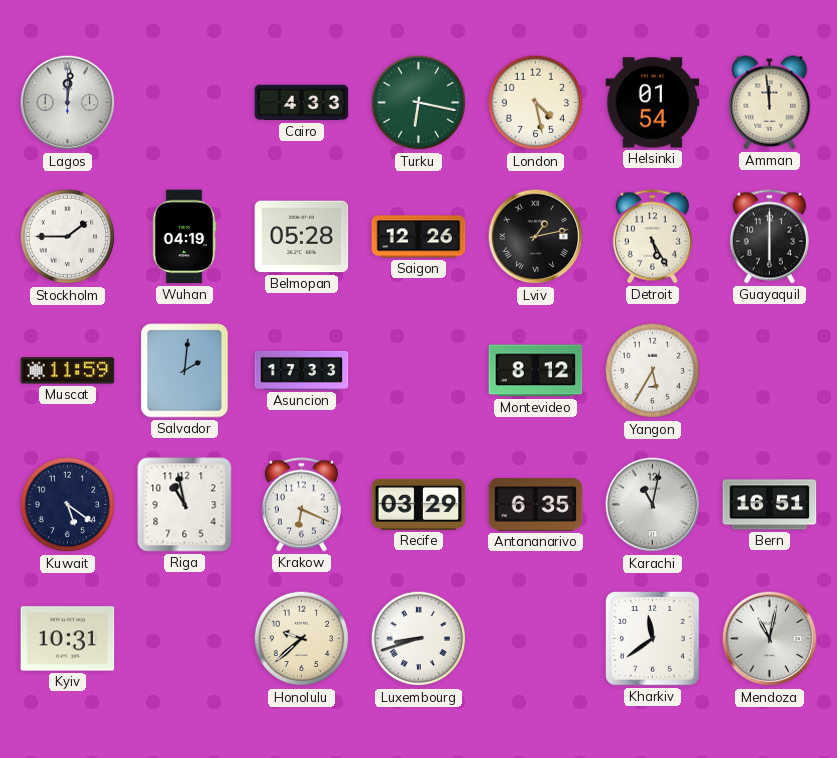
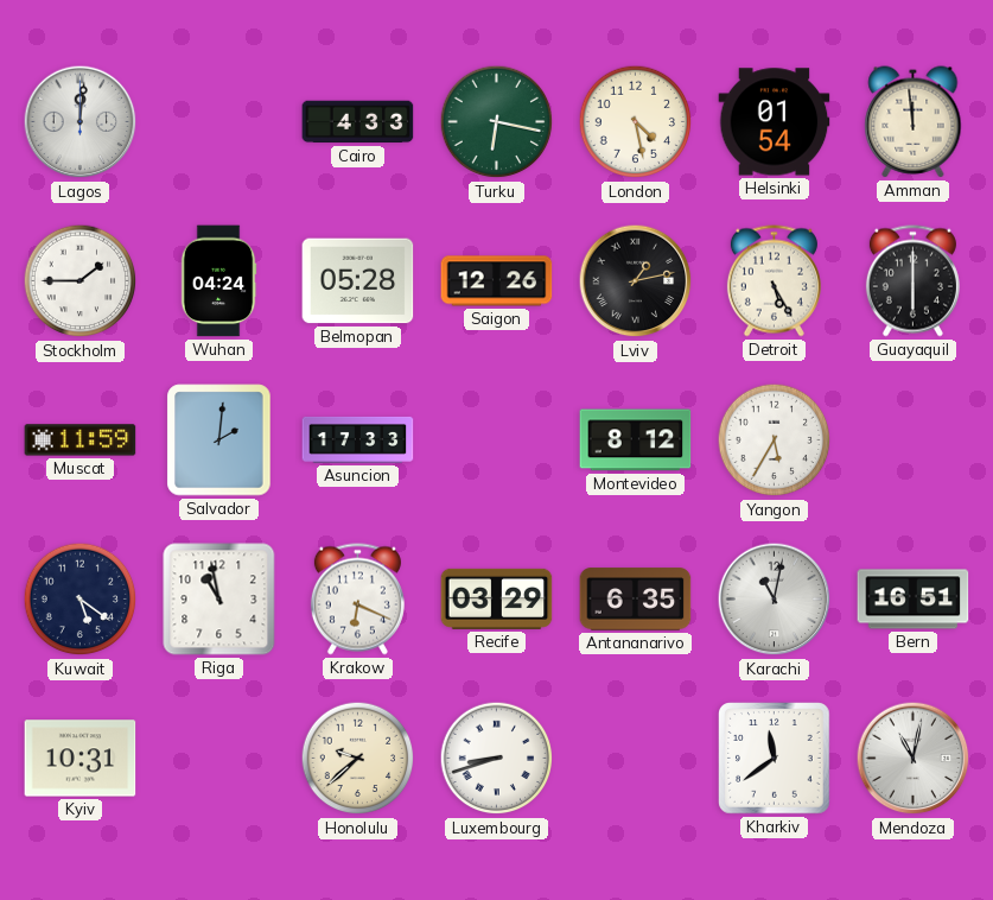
Wuhan: 04:19 -> 04:24
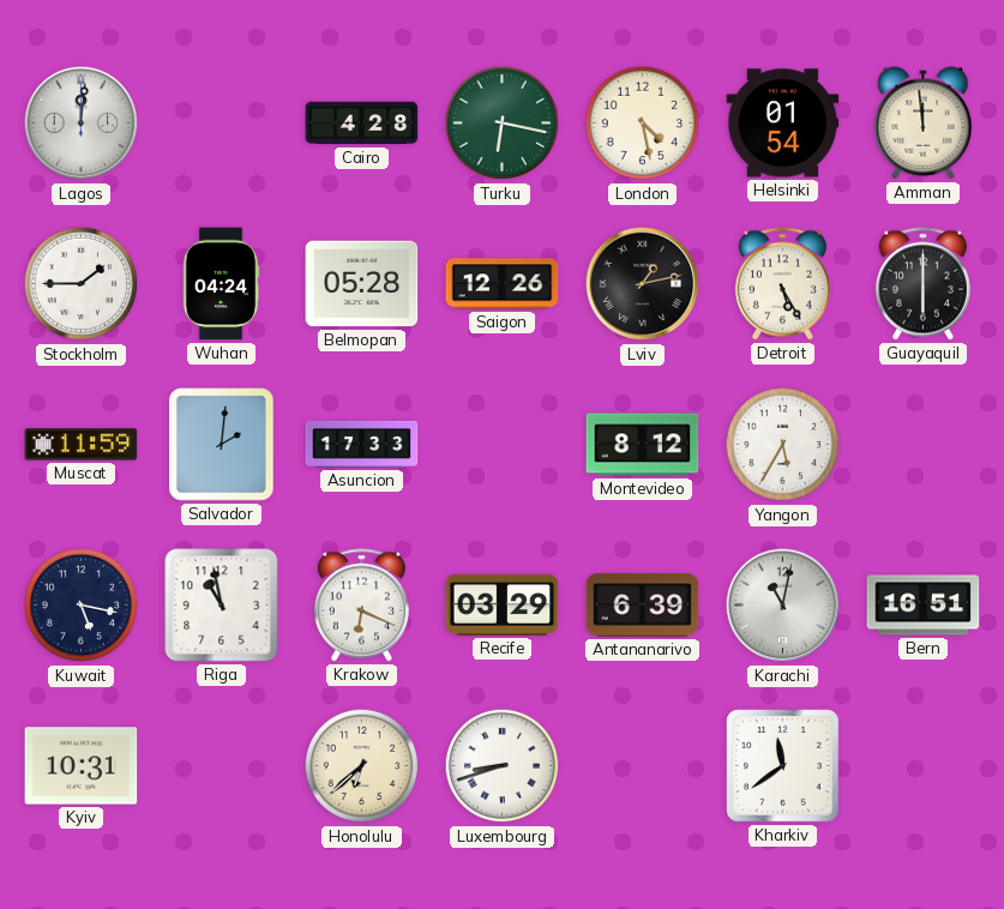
Cairo: 4:33 -> 4:28
Kuwait: 5:21 -> 5:17
Antananarivo: 6:35 -> 6:39
Honolulu: 9:38 -> 6:38
Mendoza: 11:02 -> none
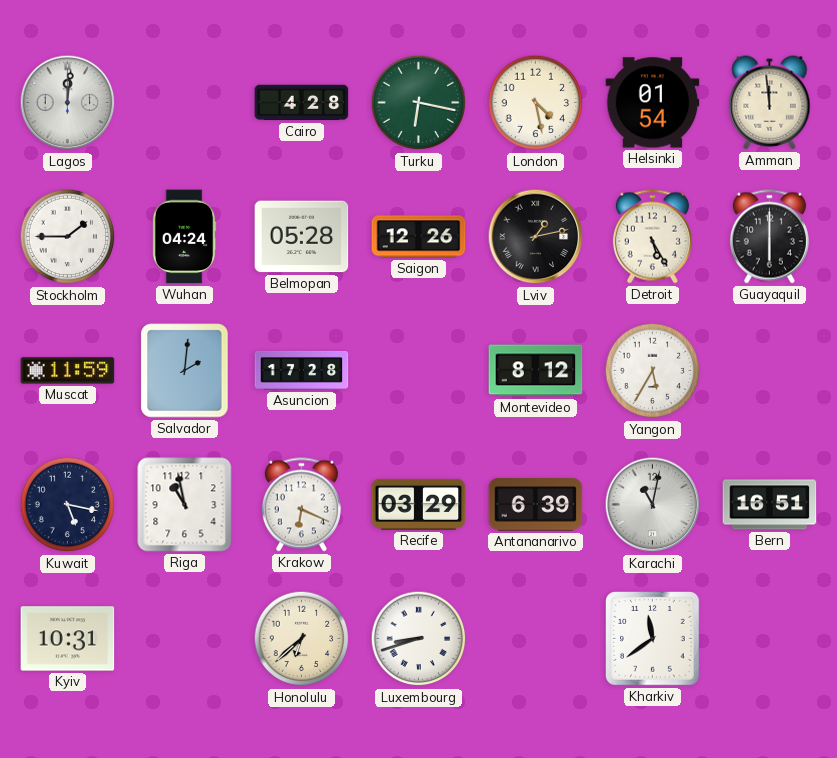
Asuncion: 17:33 -> 17:28
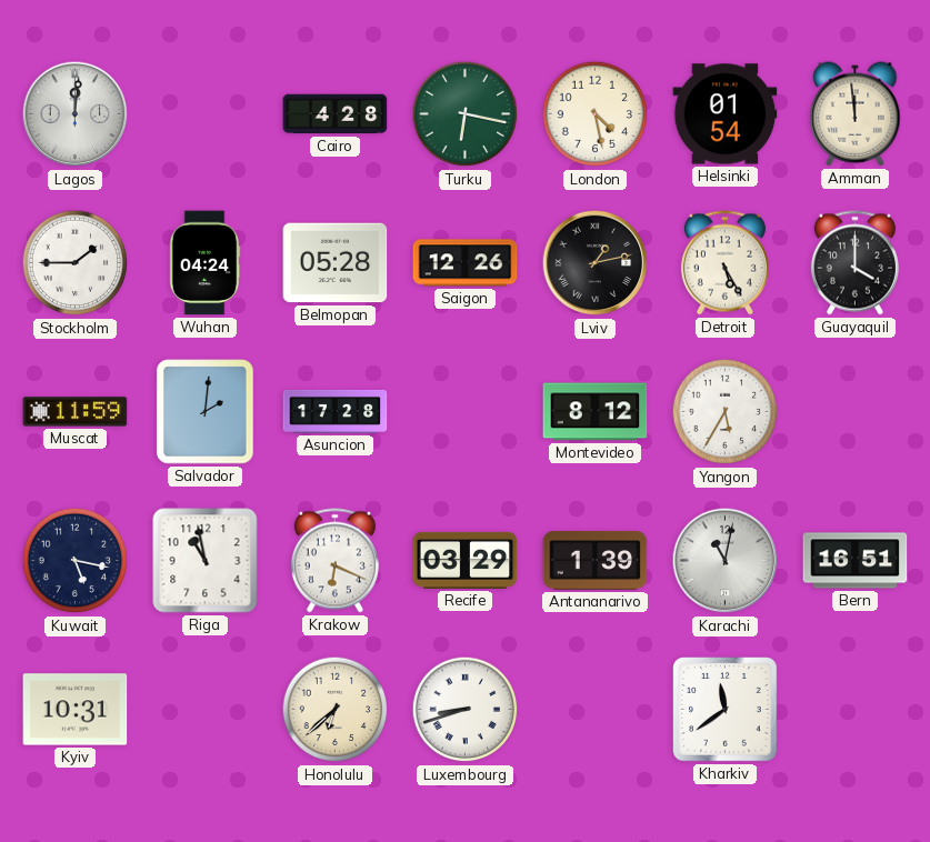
Guayaquil: 6:00 -> 4:00
Antananarivo: 6:39 -> 1:39
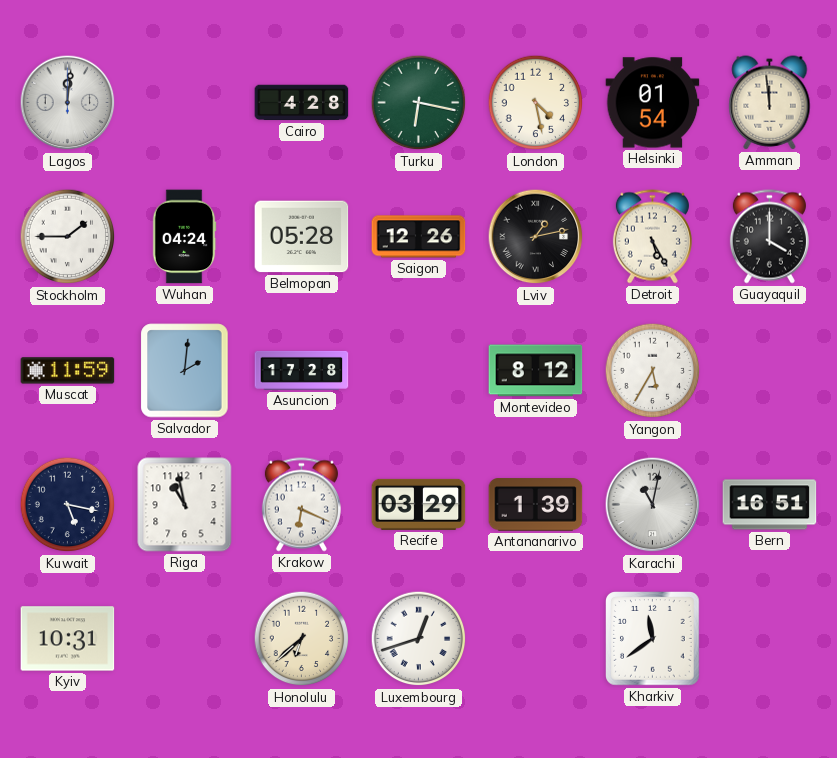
Luxembourg: 8:42 -> 12:42
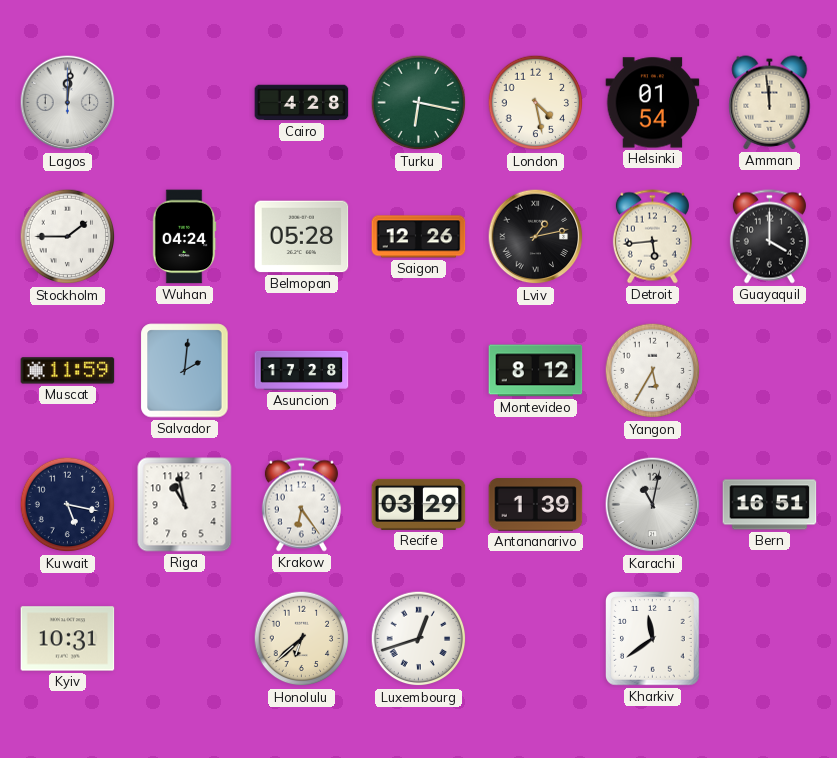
Detroit: 5:25 -> 5:44
Krakow: 6:19 -> 6:24
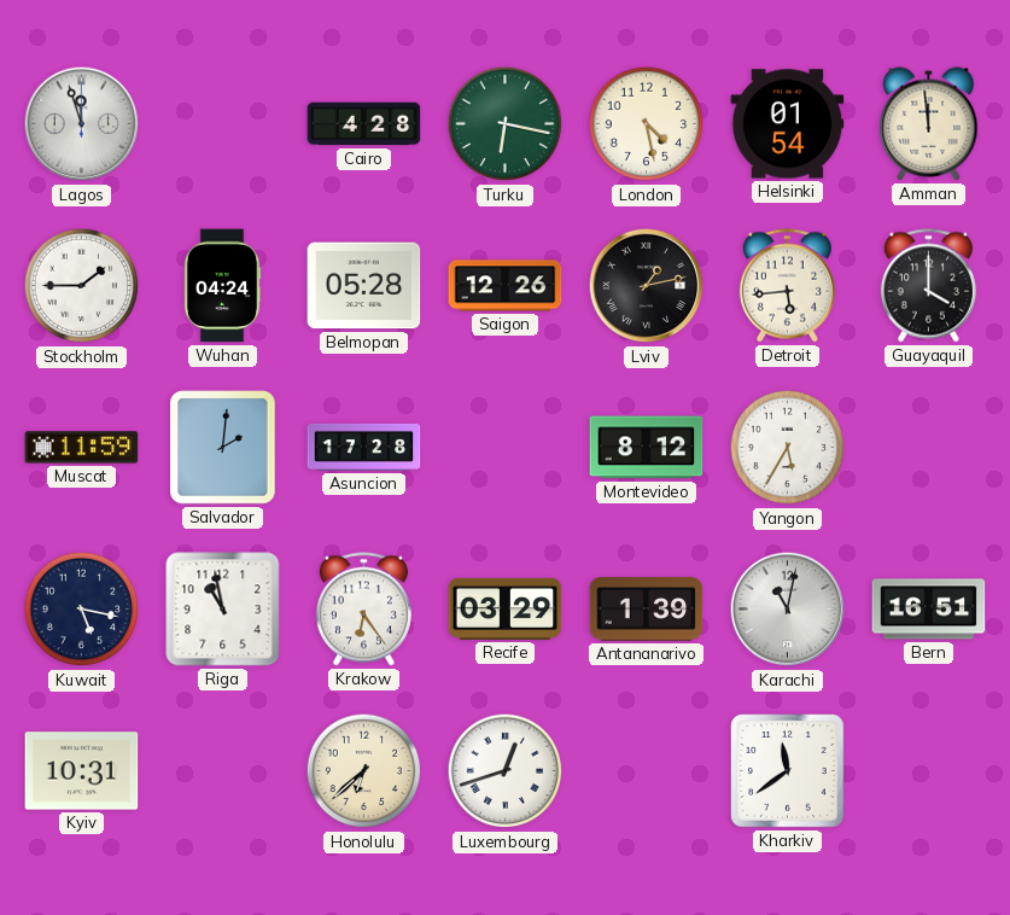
Lagos: 12:01 -> 11:57
